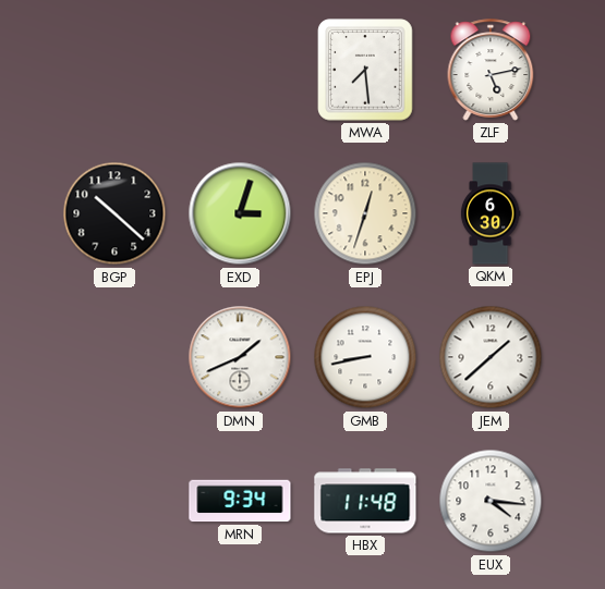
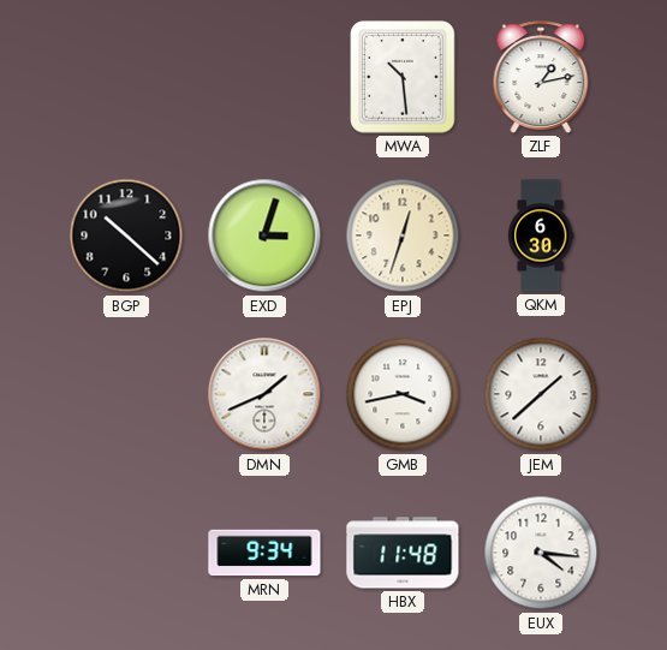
MWA: 7:29 -> 10:29
ZLF: 5:13 -> 1:13
GMB: 8:43 -> 3:43
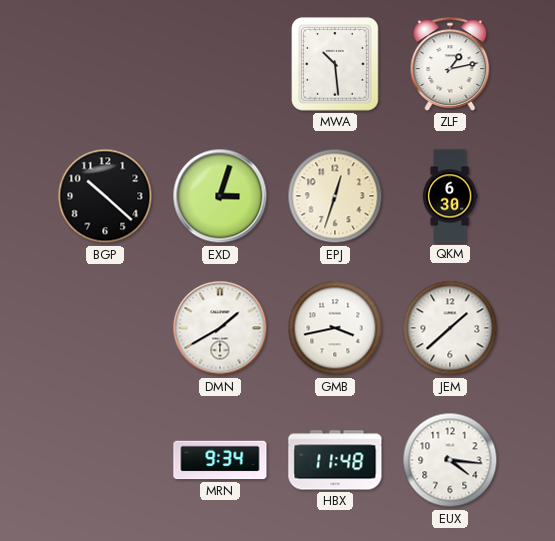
DMN: 1:41 -> 1:40
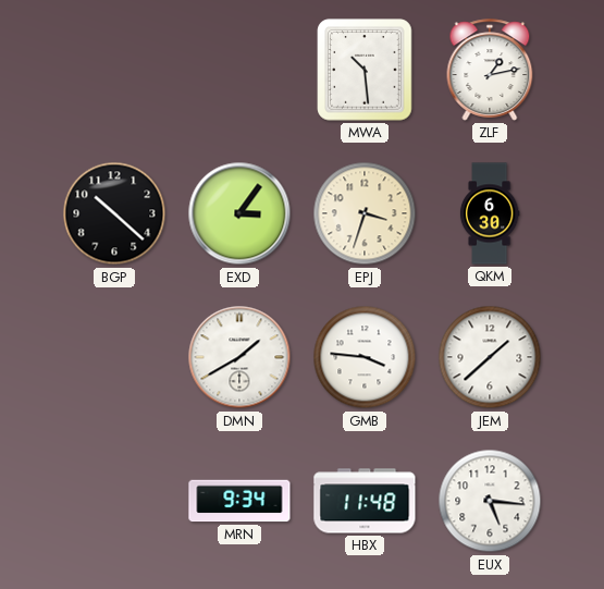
EXD: 3:03 -> 3:06
EPJ: 12:33 -> 3:33
GMB: 3:43 -> 3:46
EUX: 4:16 -> 5:16
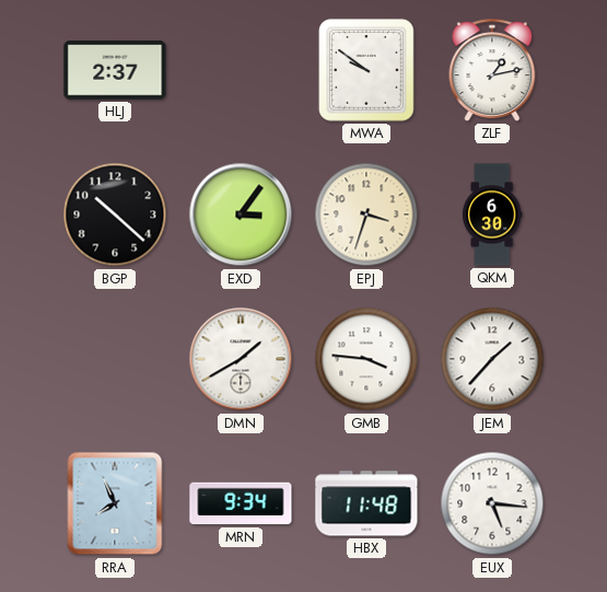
HLJ: none -> 2:37
MWA: 10:29 -> 9:51
JEM: 1:38 -> 1:37
RRA: none -> 7:56
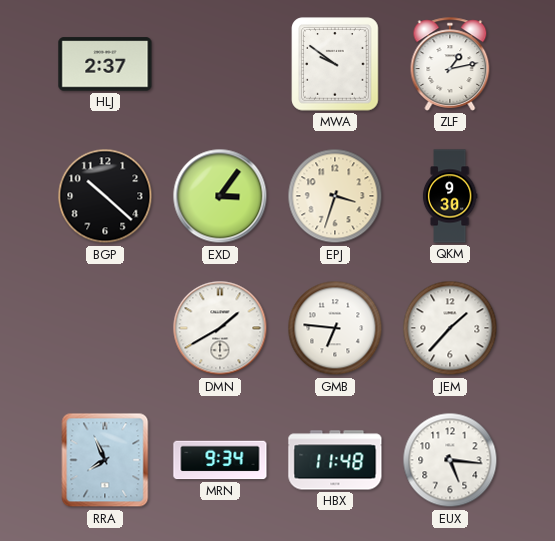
QKM: 6:30 -> 9:30
GMB: 3:46 -> 6:46
